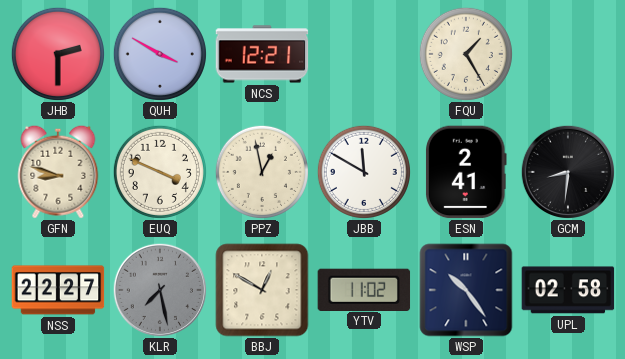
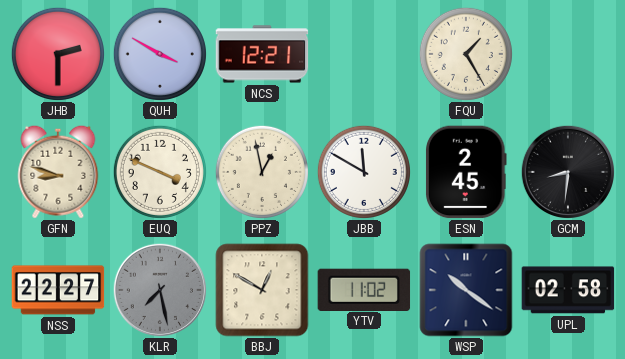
ESN: 2:41 -> 2:45
WSP: 10:24 -> 10:21
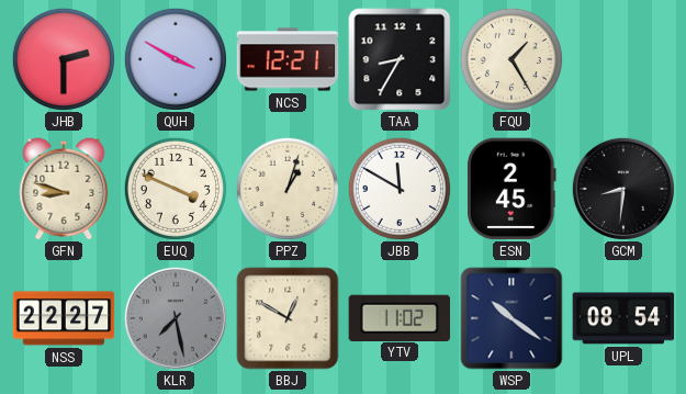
TAA: none -> 8:35
PPZ: 12:58 -> 1:03
UPL: 02:58 -> 08:54
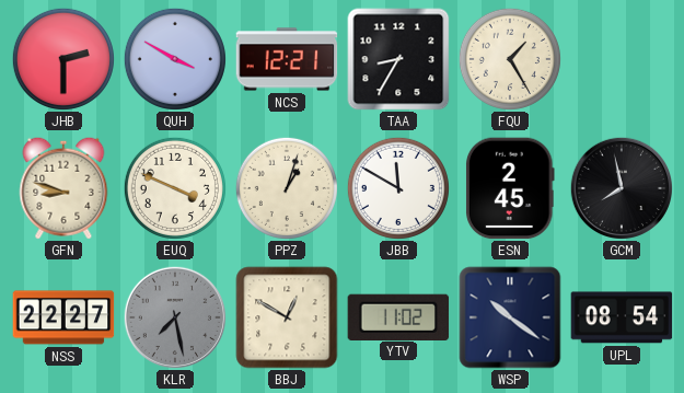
GCM: 8:31 -> 7:58
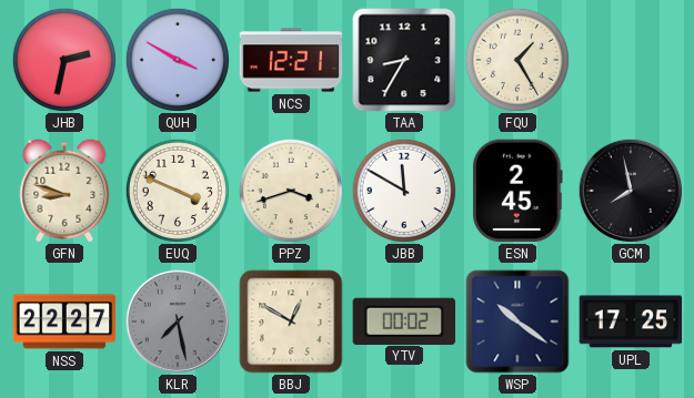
JHB: 2:30 -> 2:32
PPZ: 1:03 -> 3:42
YTV: 11:02 -> 00:02
UPL: 08:54 -> 17:25
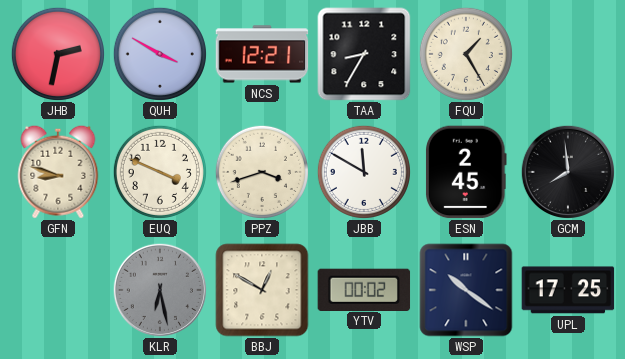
GCM: 7:58 -> 7:59
NSS: 22:27 -> none
KLR: 7:28 -> 6:28
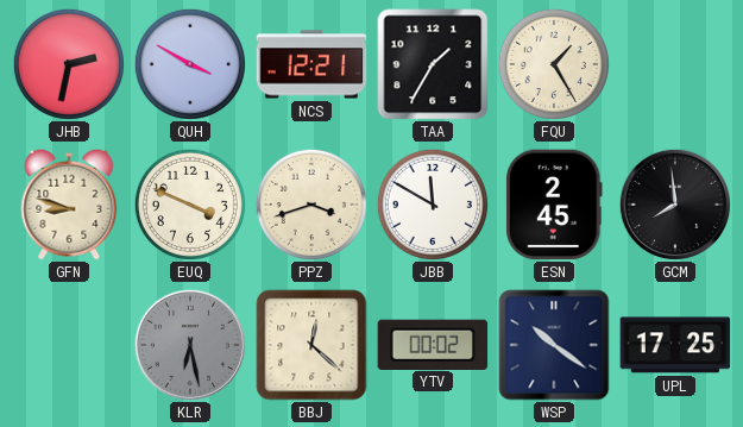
TAA: 8:35 -> 1:35
BBJ: 12:50 -> 12:22
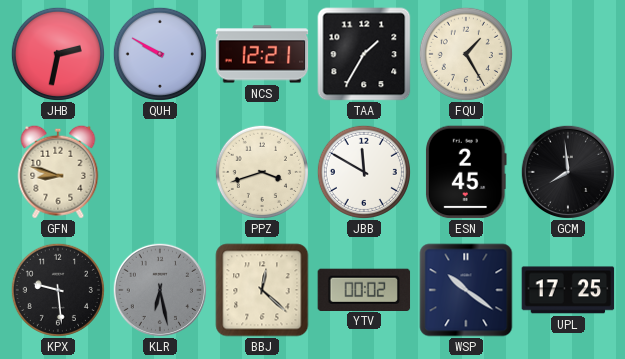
QUH: 3:50 -> 9:50
EUQ: 3:49 -> none
KPX: none -> 9:29
